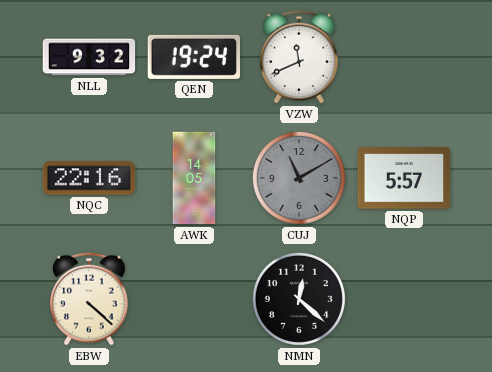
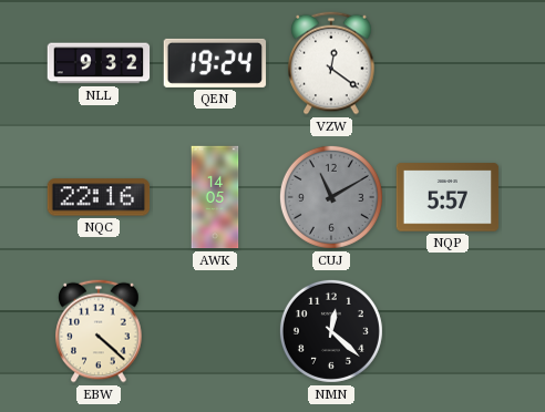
VZW: 11:41 -> 12:21
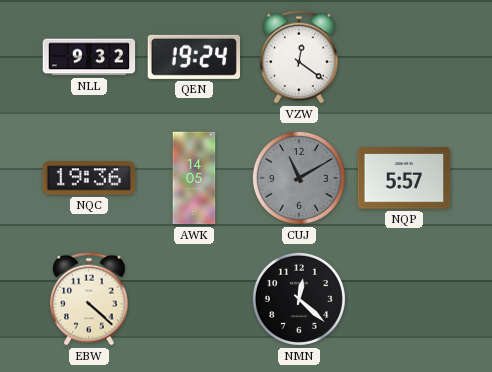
NQC: 22:16 -> 19:36
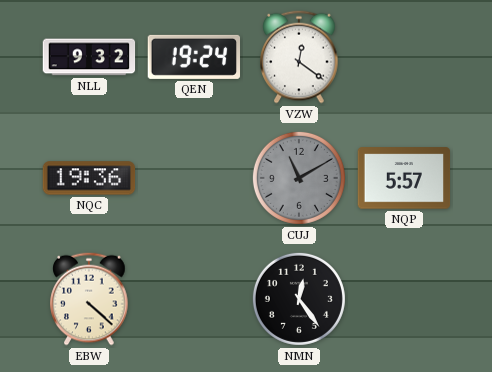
AWK: 14:05 -> none
NMN: 12:22 -> 12:24
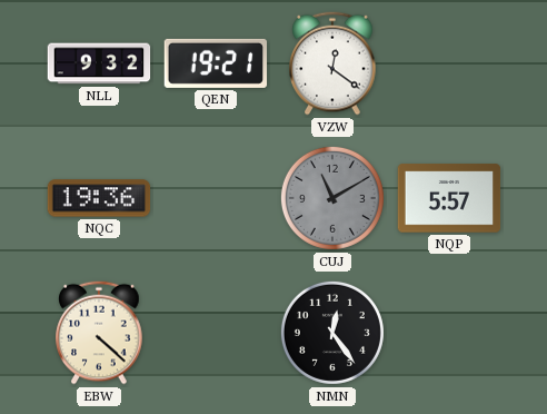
QEN: 19:24 -> 19:21
